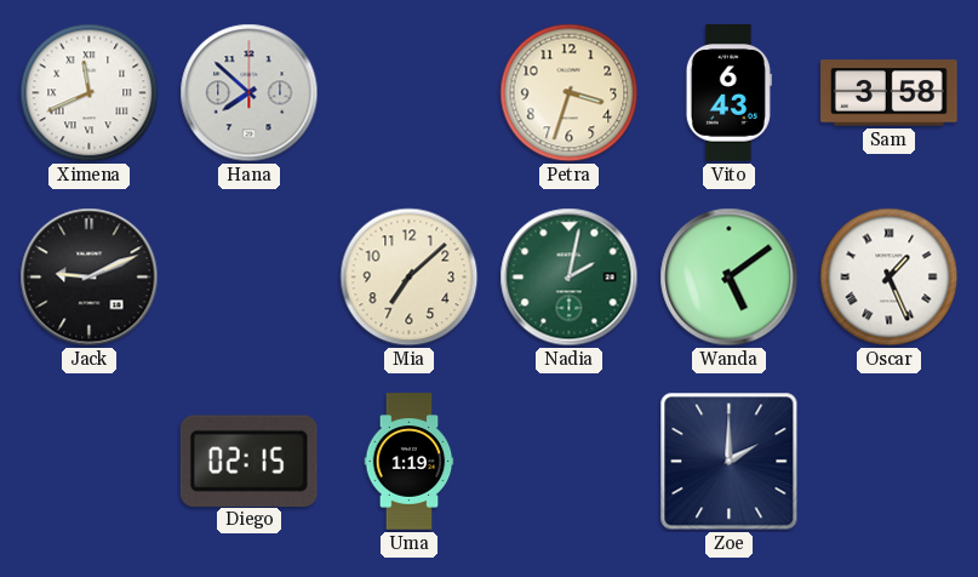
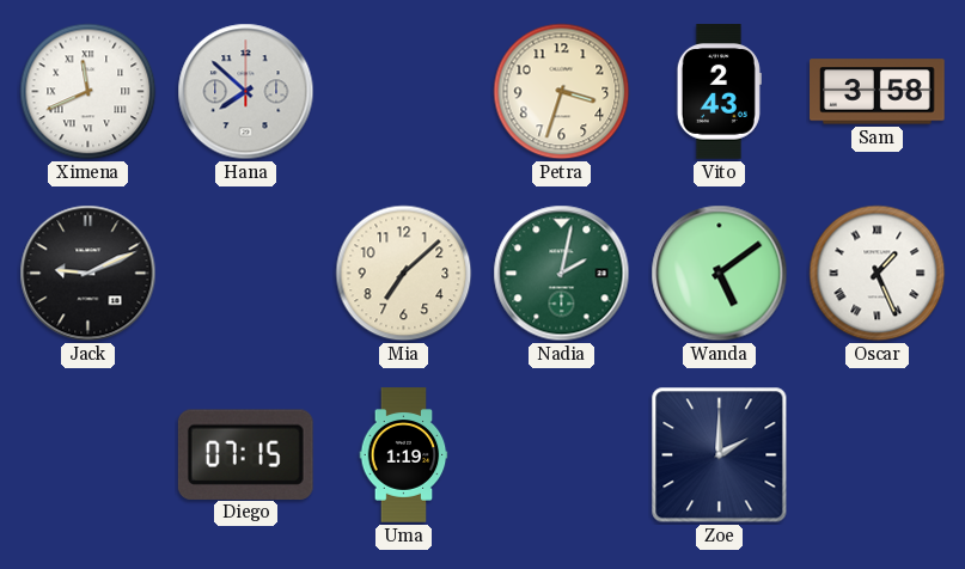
Vito: 6:43 -> 2:43
Diego: 02:15 -> 07:15
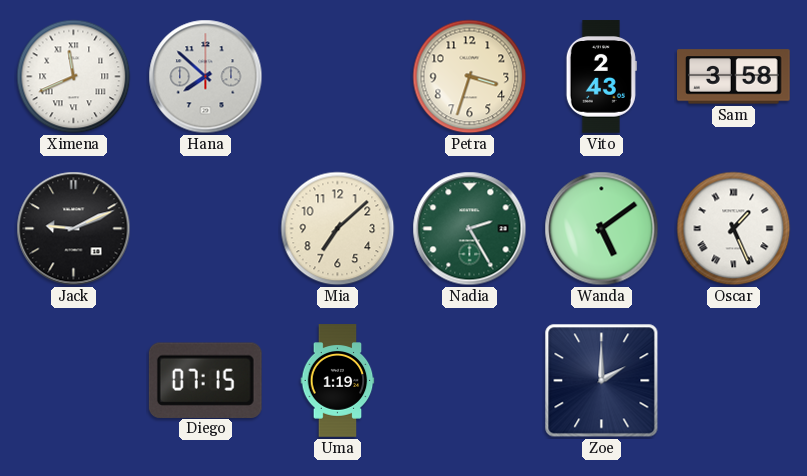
Nadia: 2:02 -> 2:25
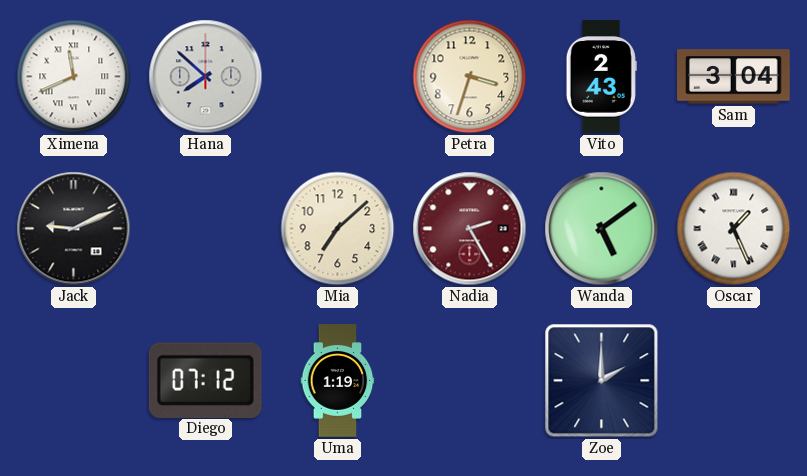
Sam: 3:58 -> 3:04
Nadia dial: green -> burgundy
Diego: 07:15 -> 07:12
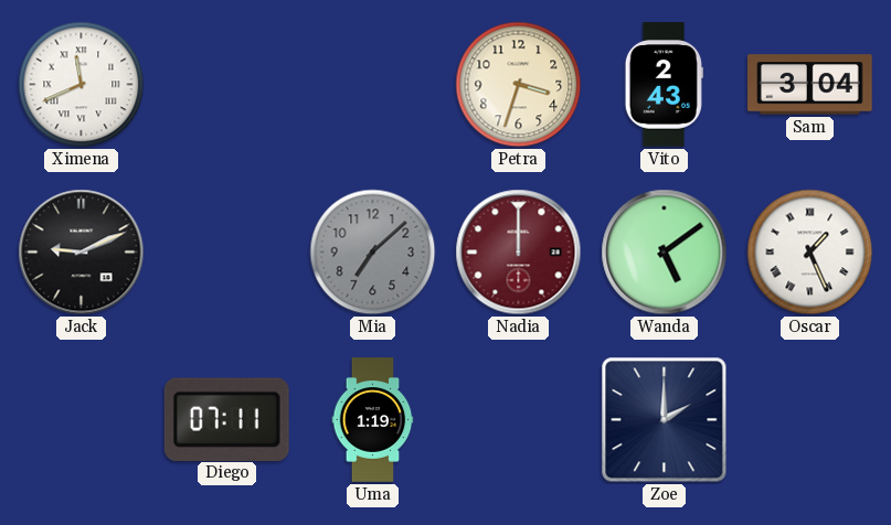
Hana: 7:52 -> none
Mia dial: cream -> grey
Nadia: 2:25 -> 12:00
Diego: 07:12 -> 07:11
